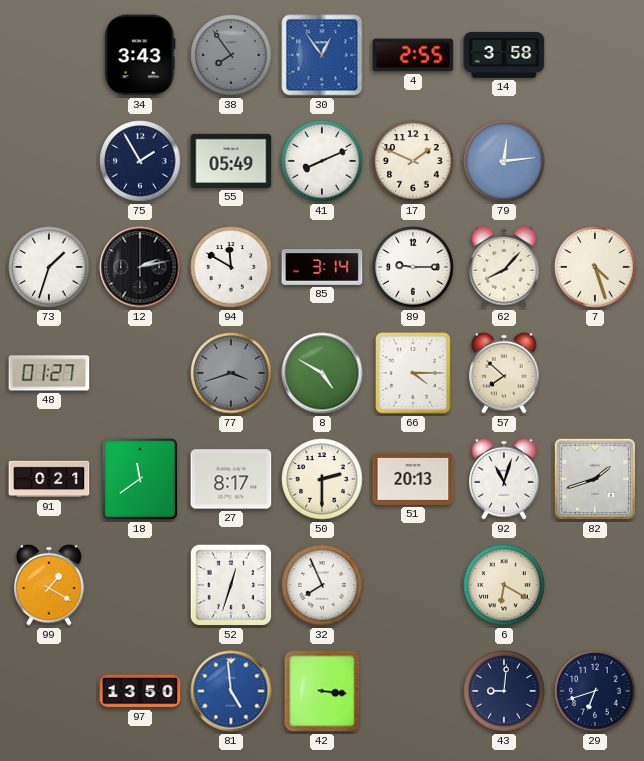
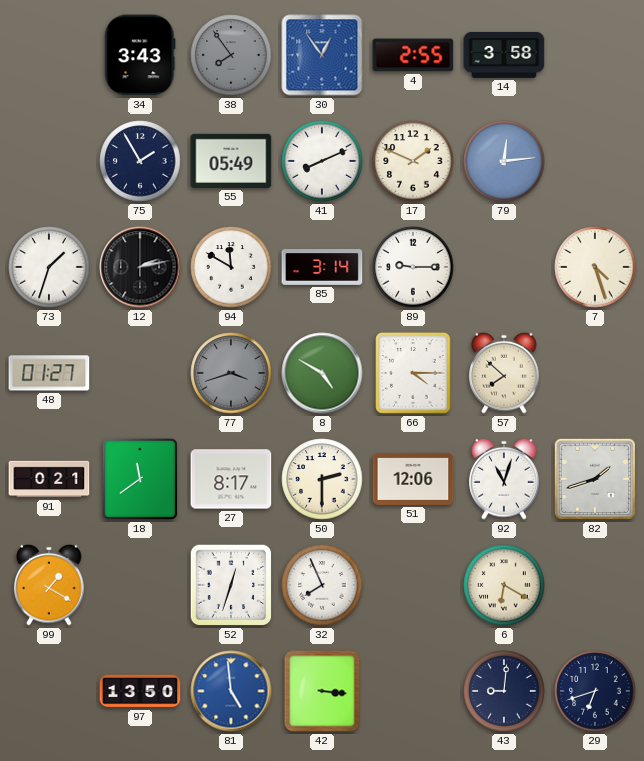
62: 8:07 -> none
51: 20:13 -> 12:06
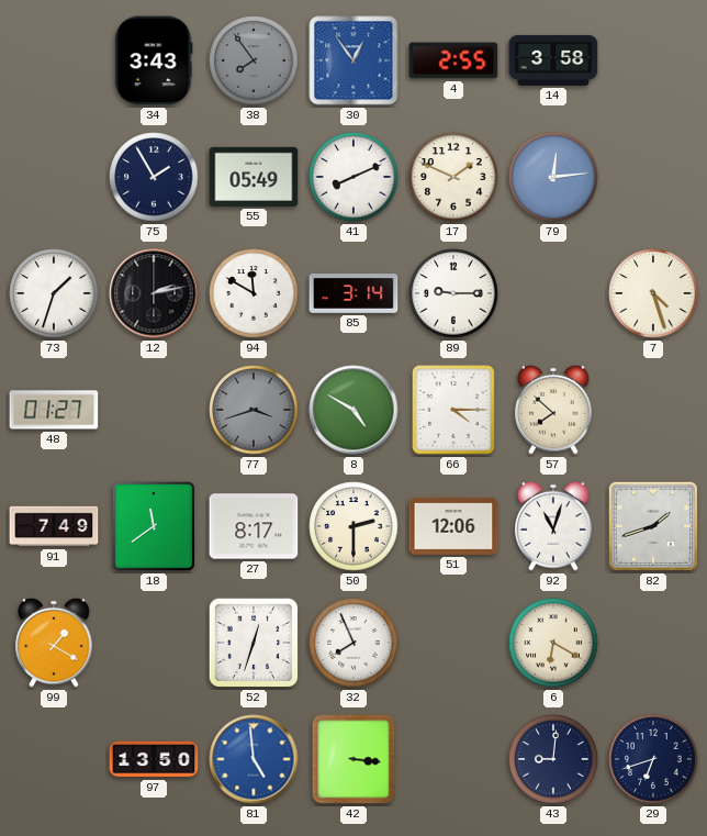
91: 0:21 -> 7:49
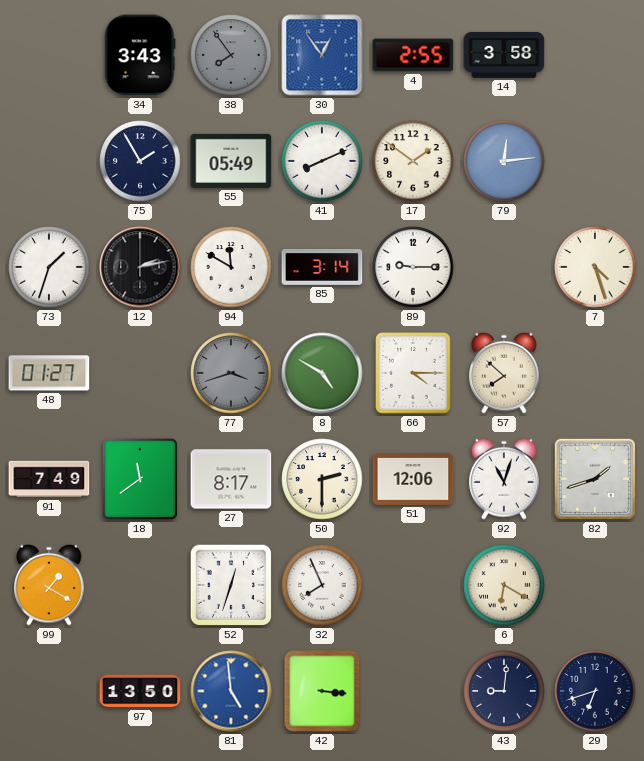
17: 1:49 -> 1:51
